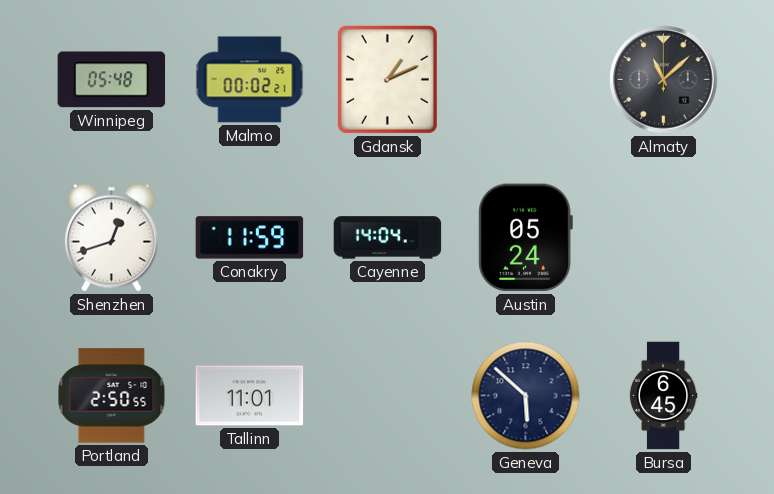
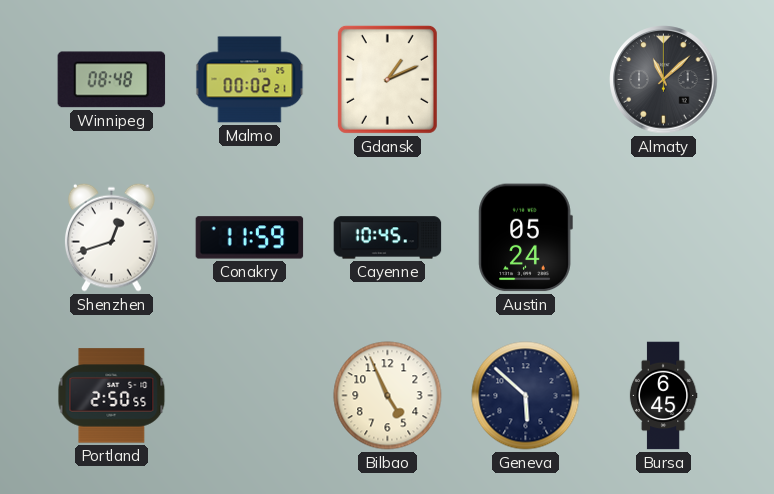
Winnipeg: 05:48 -> 08:48
Cayenne: 14:04 -> 10:45
Tallinn: 11:01 -> none
Bilbao: none -> 4:56
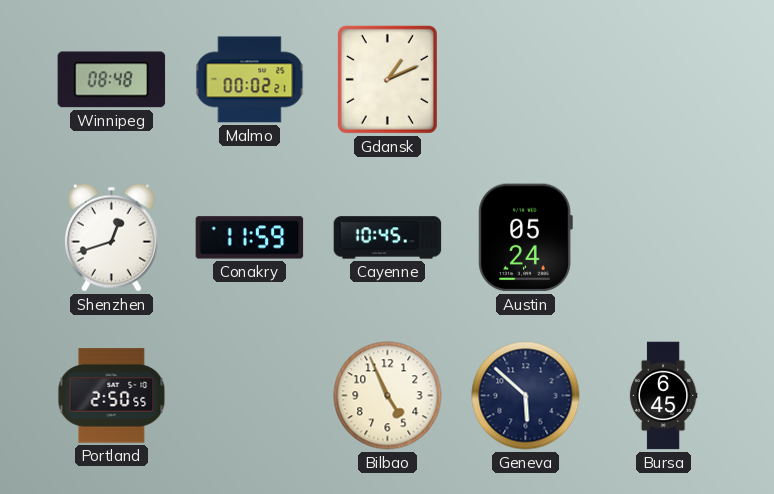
Almaty: 11:08 -> none
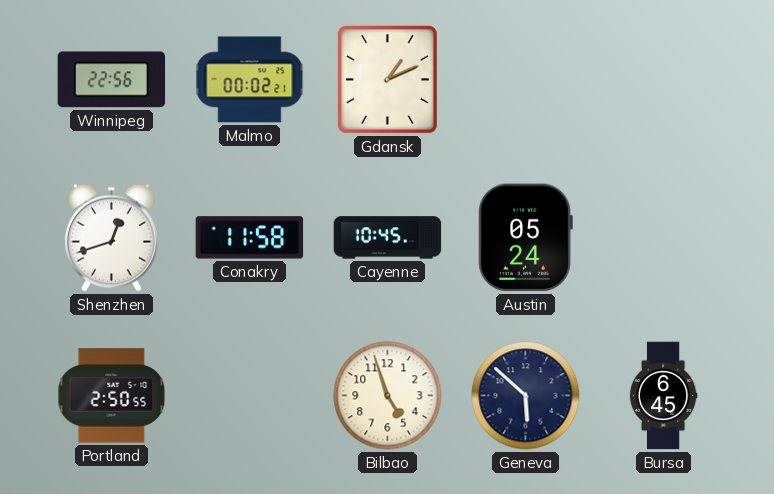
Winnipeg: 08:48 -> 22:56
Conakry: 11:59 -> 11:58
Bilbao: 4:56 -> 4:57
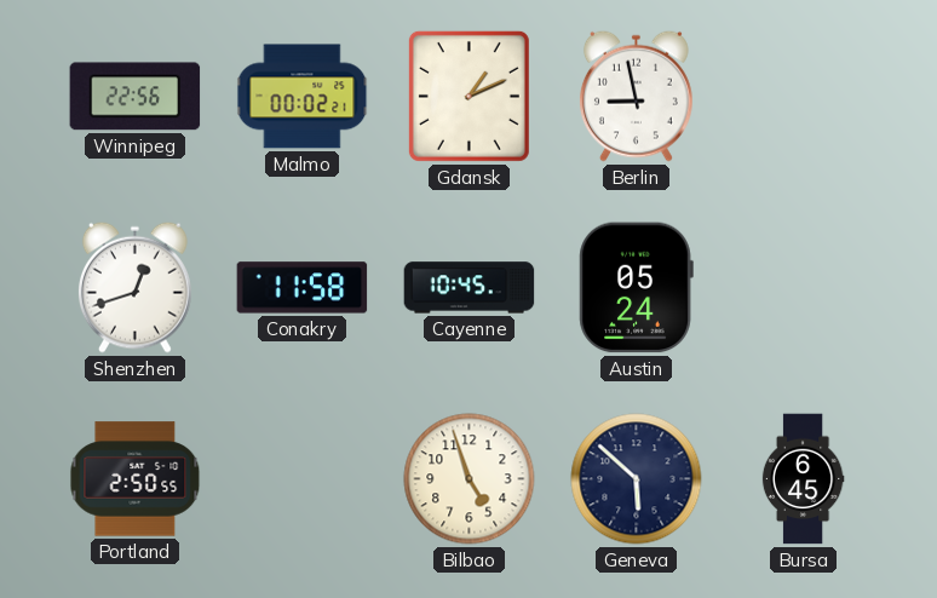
Berlin: none -> 8:58
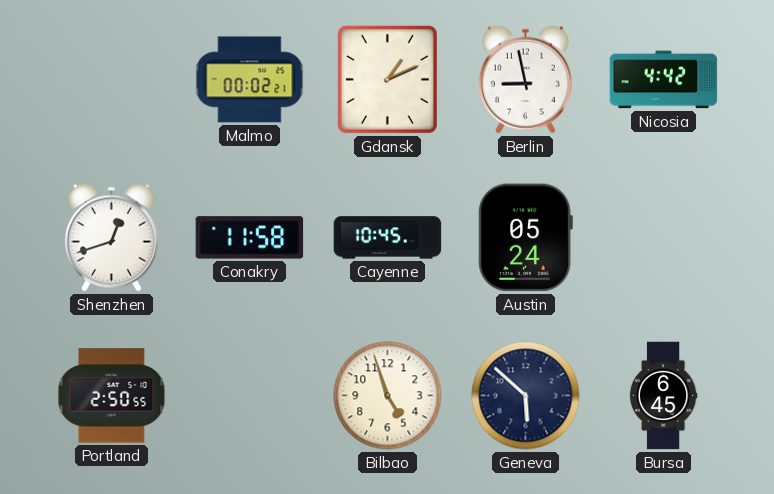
Winnipeg: 22:56 -> none
Nicosia: none -> 4:42
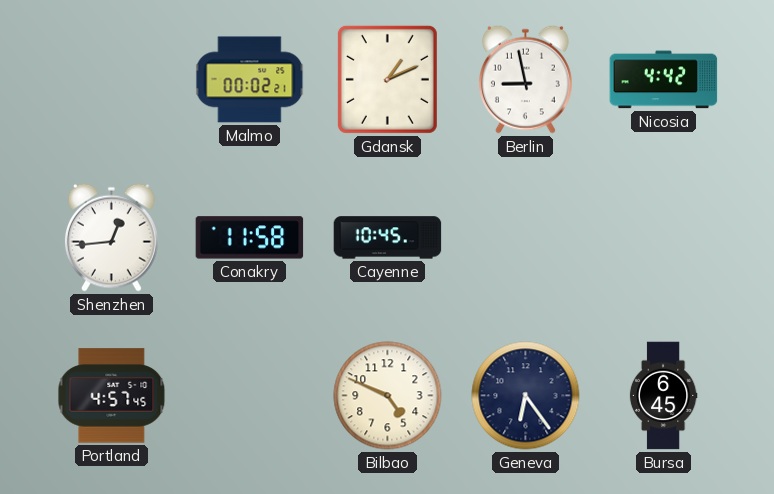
Shenzhen: 12:42 -> 12:44
Austin: 05:24 -> none
Portland: 2:50 -> 4:57
Bilbao: 4:57 -> 4:49
Geneva: 5:52 -> 6:24
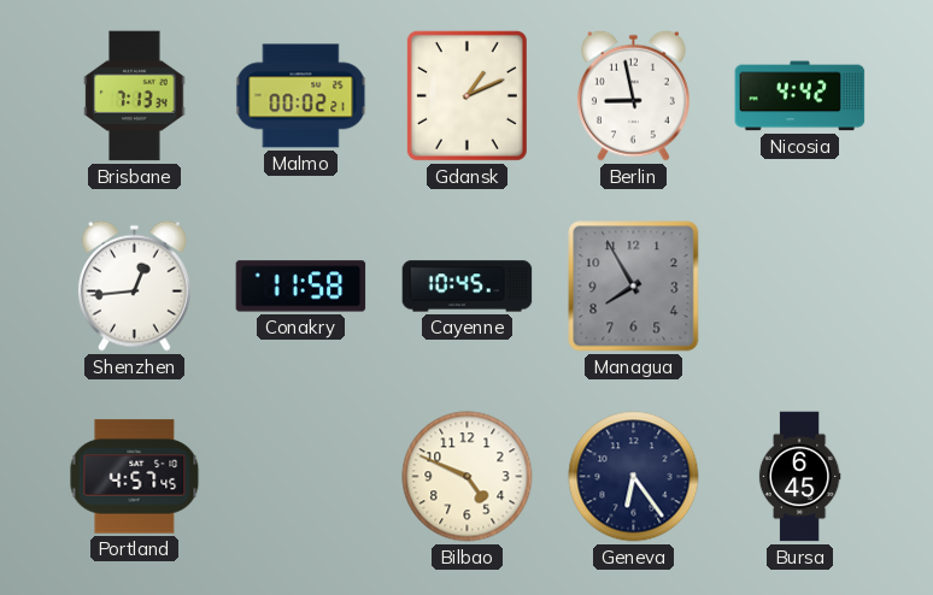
Brisbane: none -> 7:13
Managua: none -> 7:55
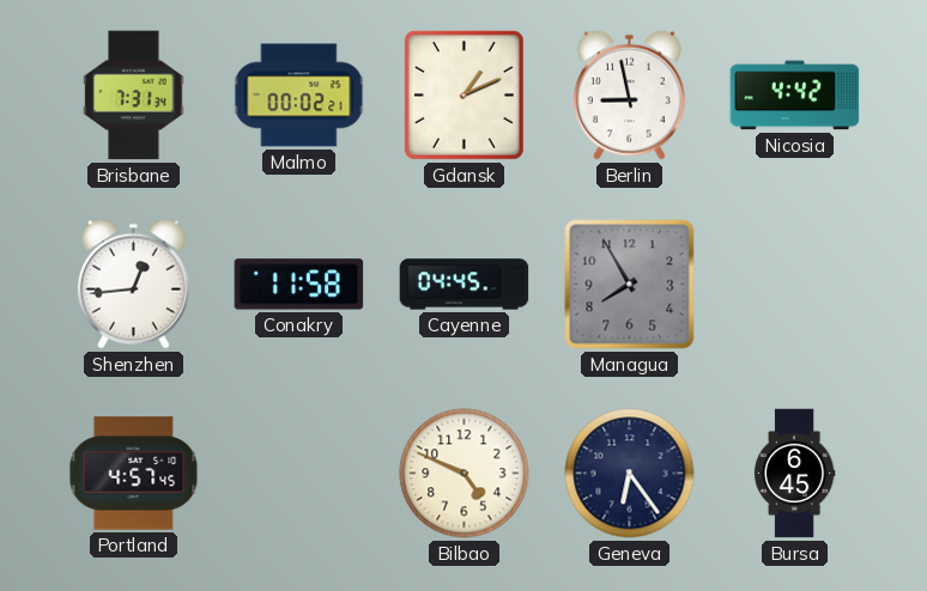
Brisbane: 7:13 -> 7:31
Cayenne: 10:45 -> 04:45
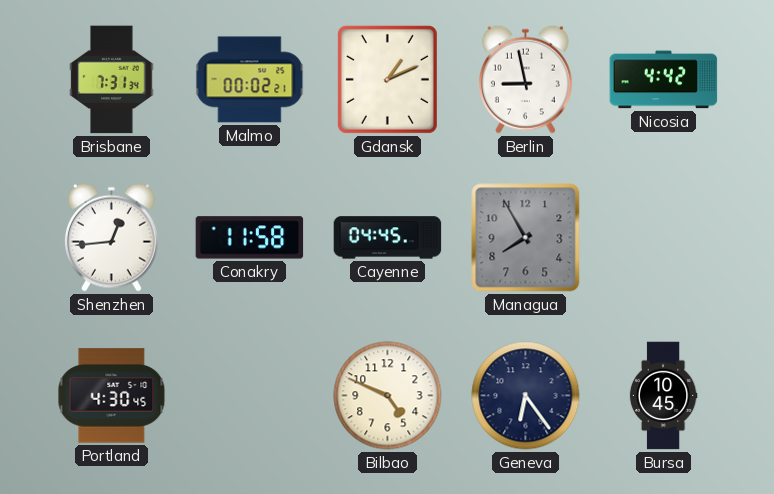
Portland: 4:57 -> 4:30
Bursa: 6:45 -> 10:45
